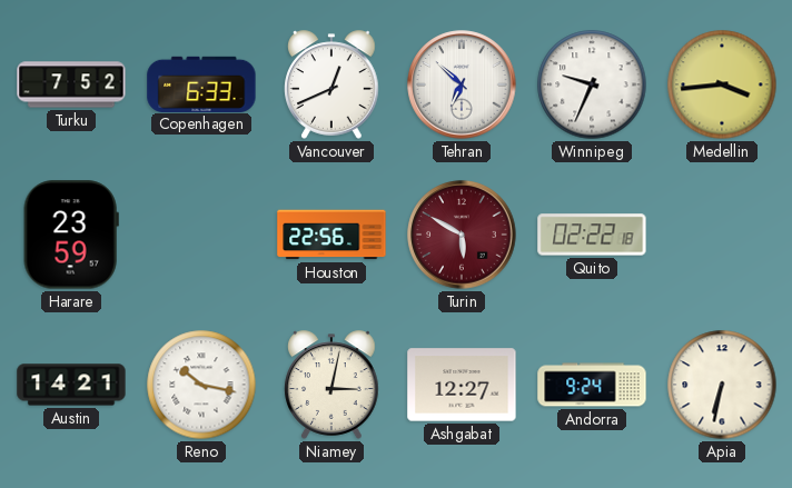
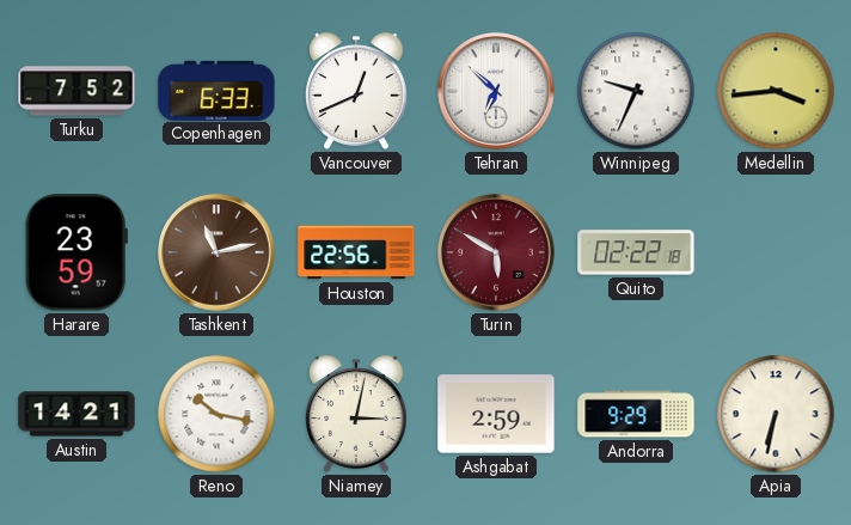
Tashkent: none -> 11:13
Ashgabat: 12:27 -> 2:59
Andorra: 9:24 -> 9:29
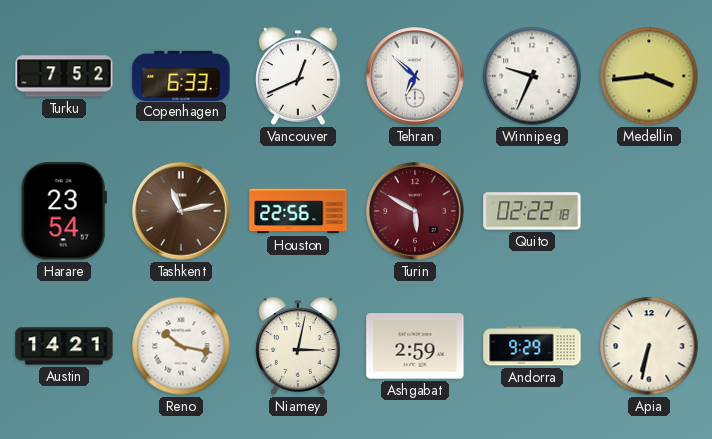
Harare: 23:59 -> 23:54
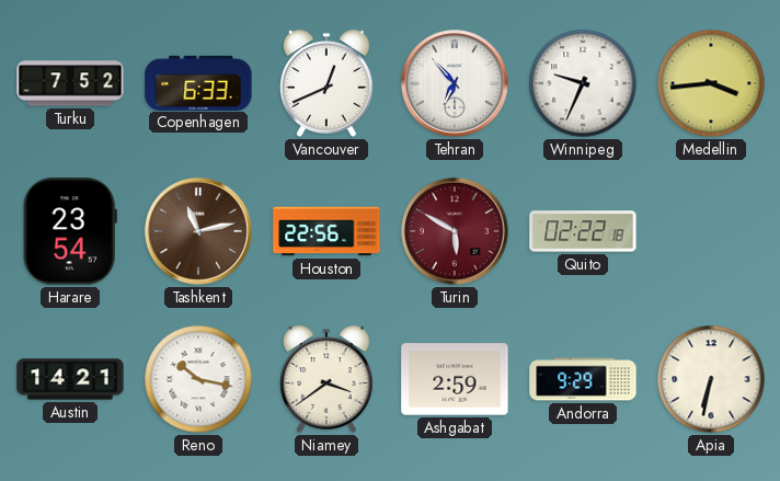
Tehran: 6:52 -> 6:53
Niamey: 3:02 -> 3:39
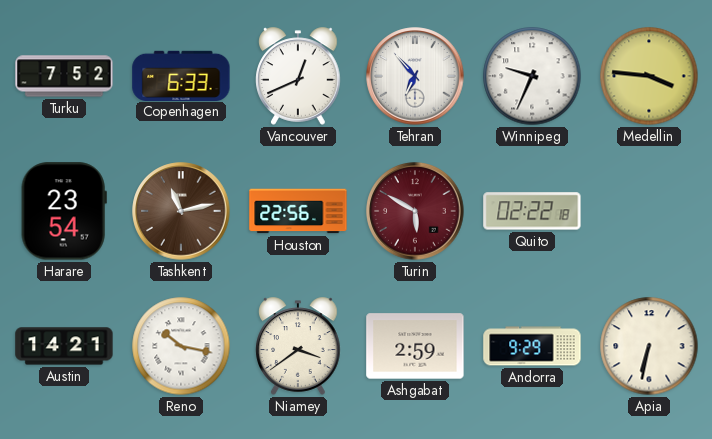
Medellin: 3:44 -> 3:46
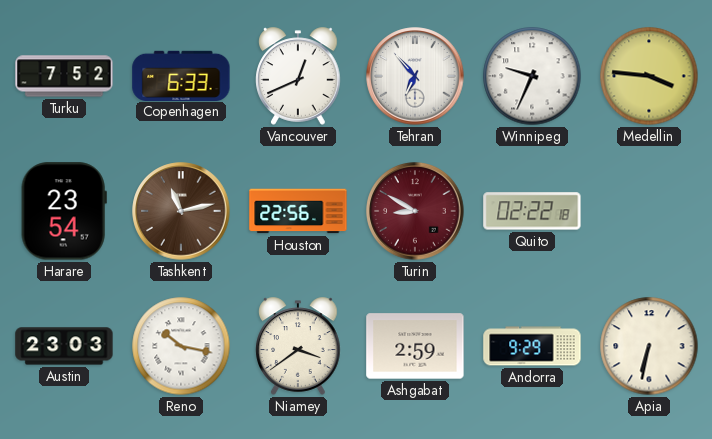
Turin: 5:50 -> 8:50
Austin: 14:21 -> 23:03
